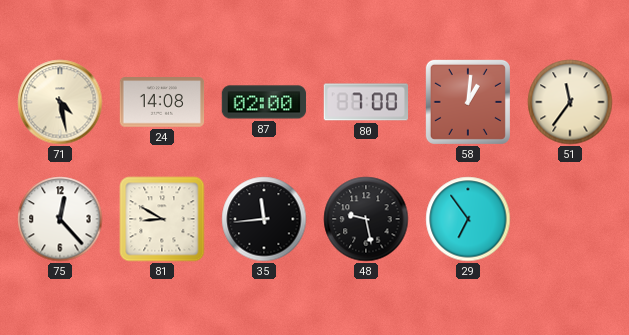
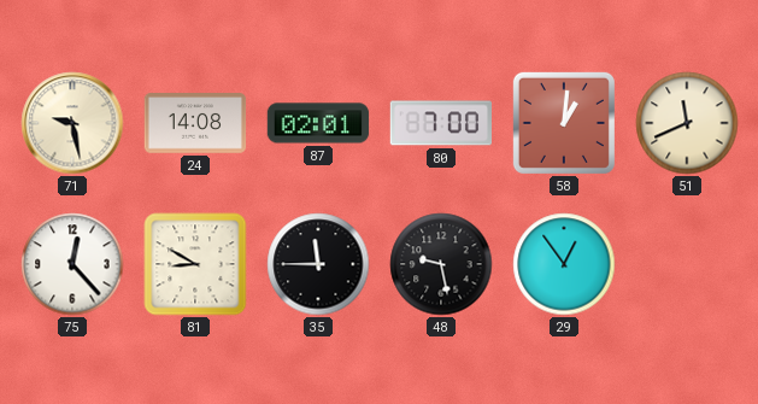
71: 4:28 -> 9:28
87: 02:00 -> 02:01
51: 11:36 -> 11:41
35: 11:44 -> 11:45
29: 6:54 -> 12:54
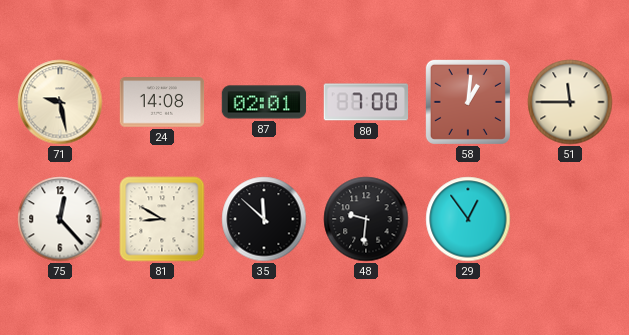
51: 11:41 -> 11:45
35: 11:45 -> 11:52
48: 9:28 -> 9:31
